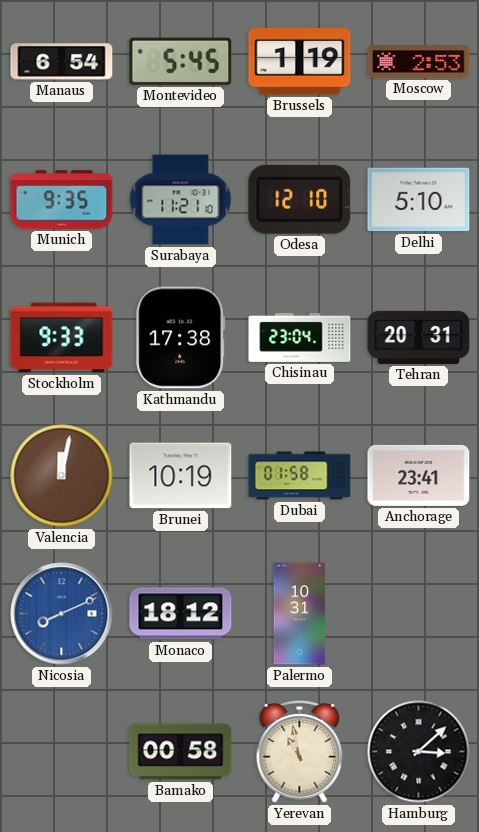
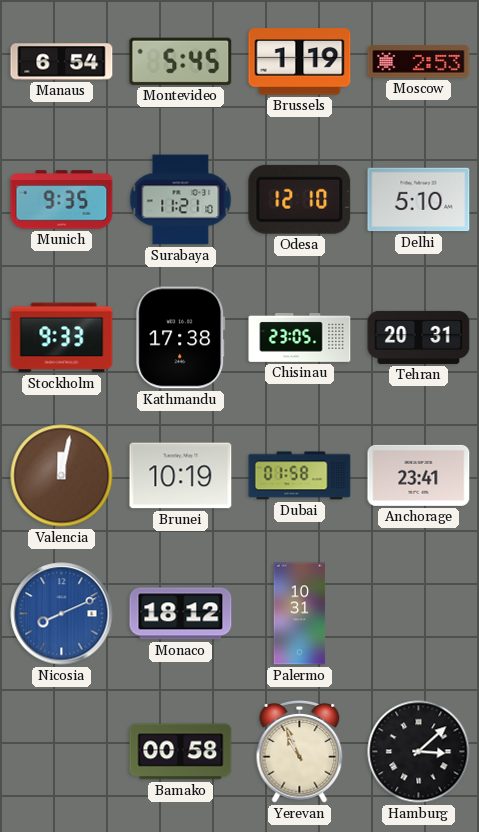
Chisinau: 23:04 -> 23:05
Yerevan: 10:58 -> 10:56
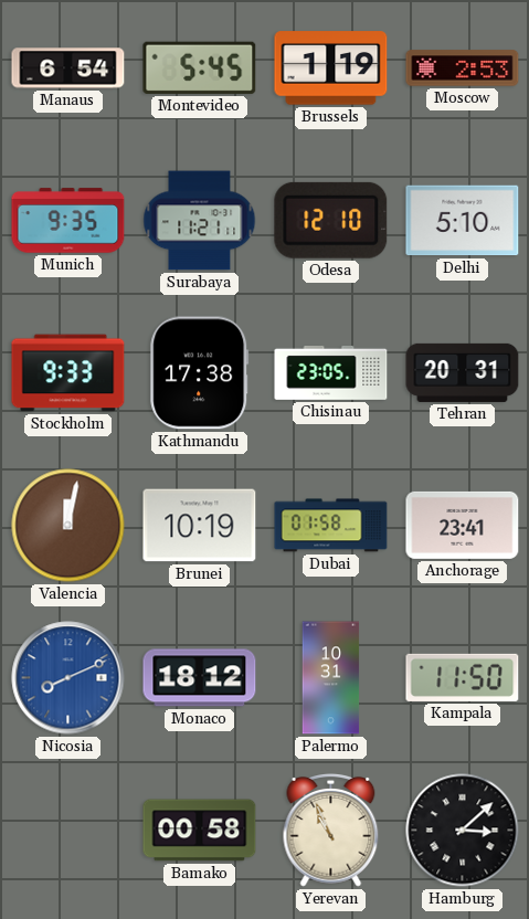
Surabaya: 11:21:10 -> 11:21:11
Kampala: none -> 11:50
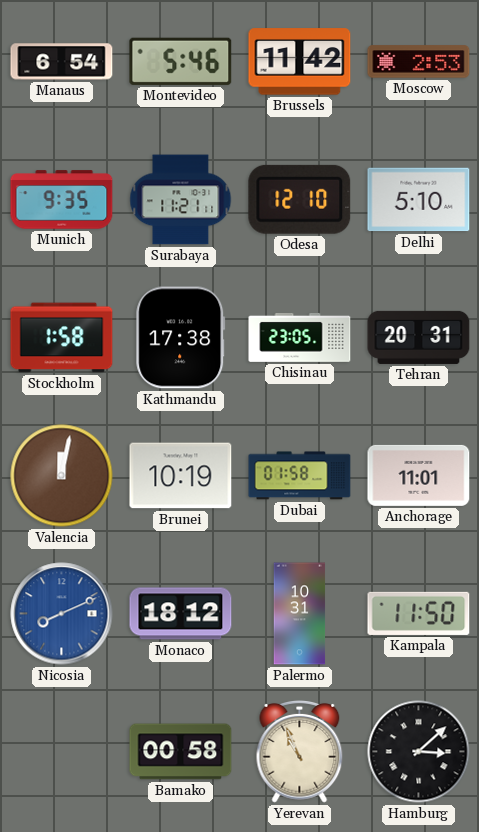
Montevideo: 5:45 -> 5:46
Brussels: 1:19 -> 11:42
Stockholm: 9:33 -> 1:58
Anchorage: 23:41 -> 11:01
